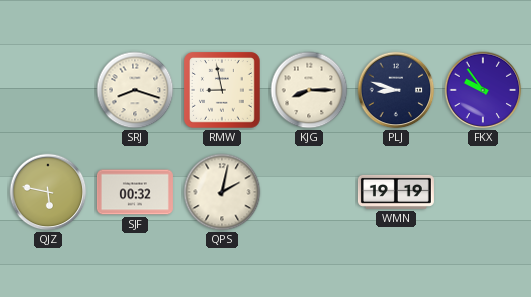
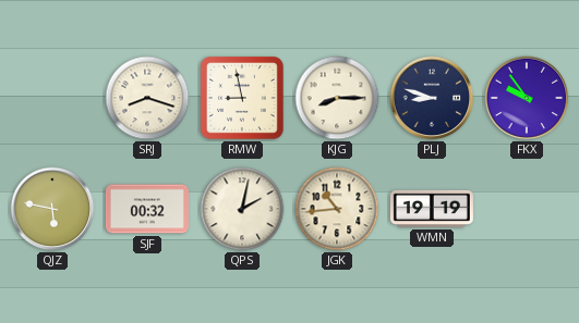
JGK: none -> 10:44
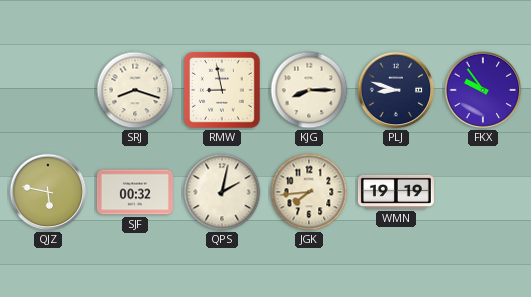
JGK: 10:44 -> 7:44
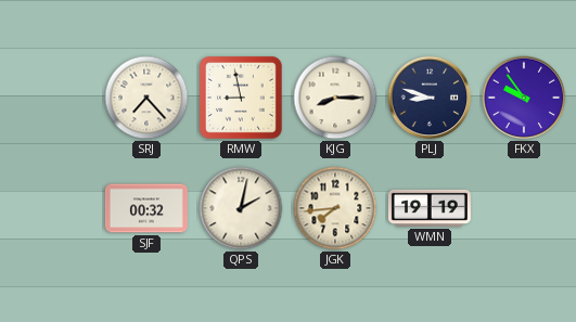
SRJ: 8:18 -> 7:23
QJZ: 5:47 -> none
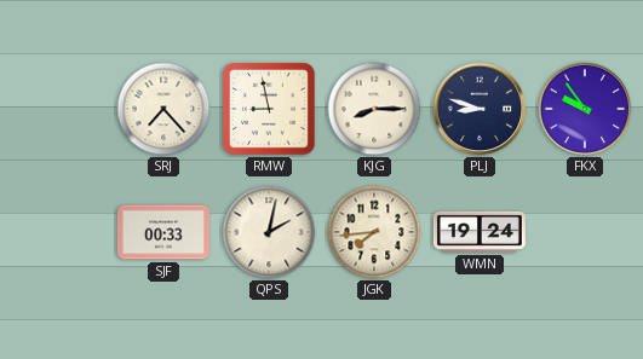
SJF: 00:32 -> 00:33
WMN: 19:19 -> 19:24
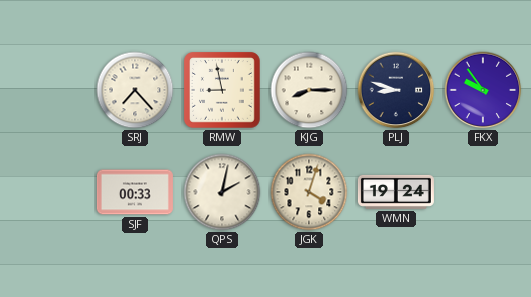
JGK: 7:44 -> 4:03
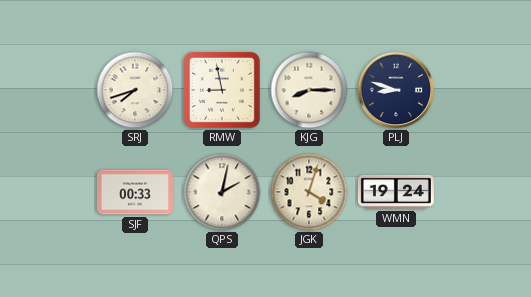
SRJ: 7:23 -> 7:42
FKX: 9:54 -> none
